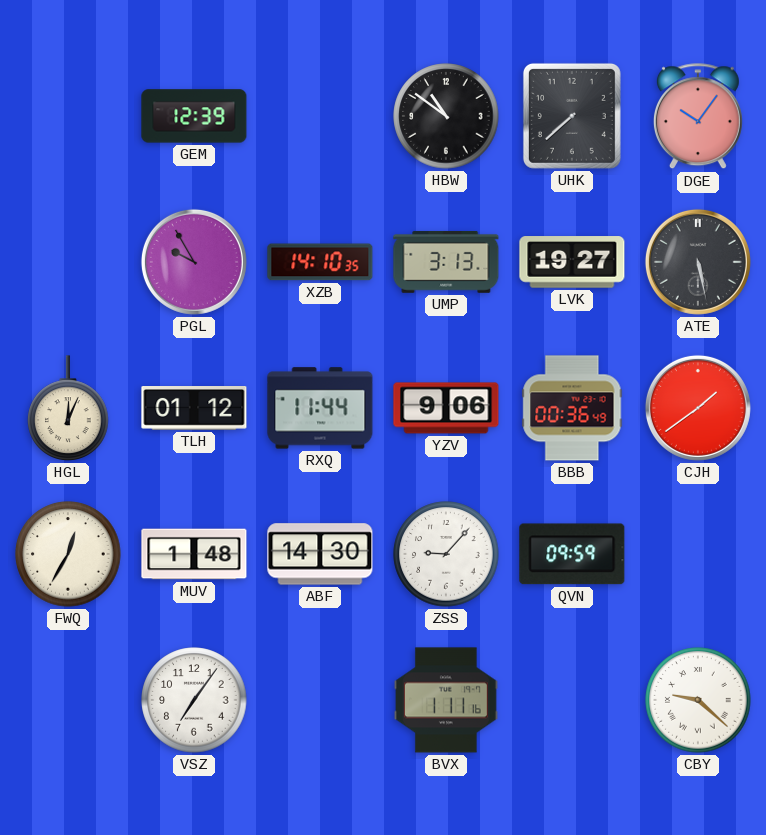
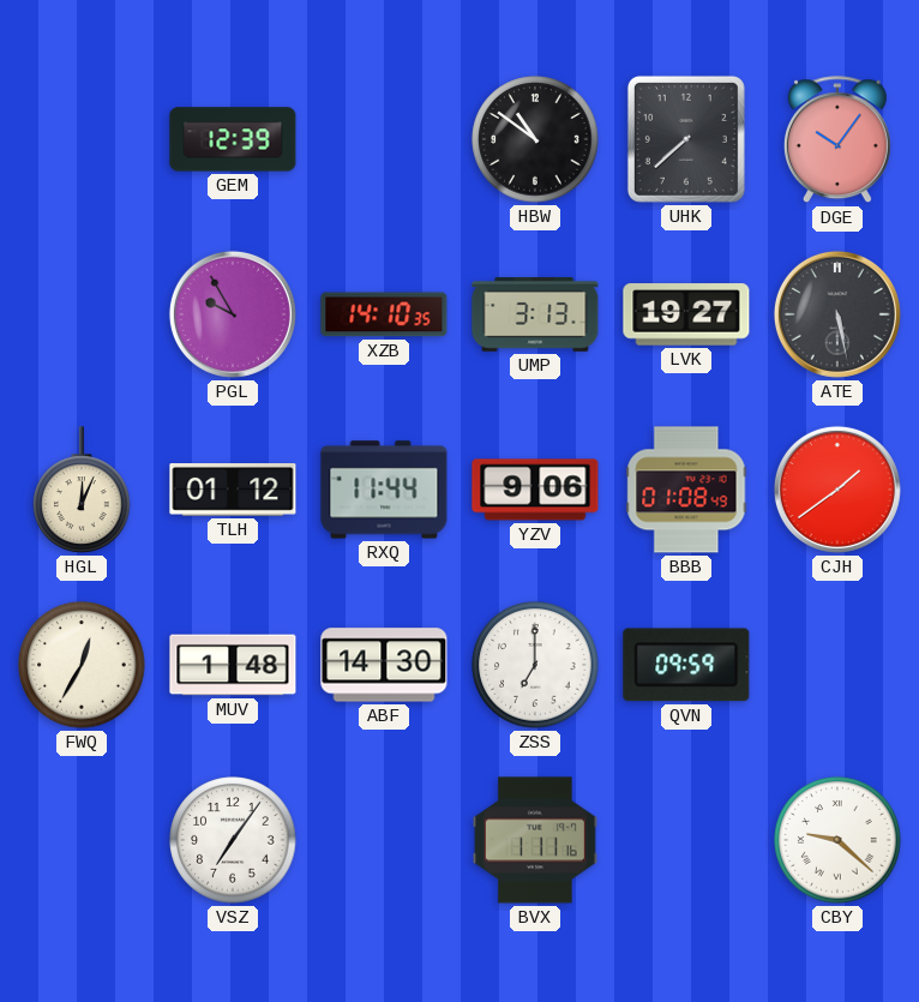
BBB: 00:36 -> 01:08
ZSS: 9:07 -> 7:00
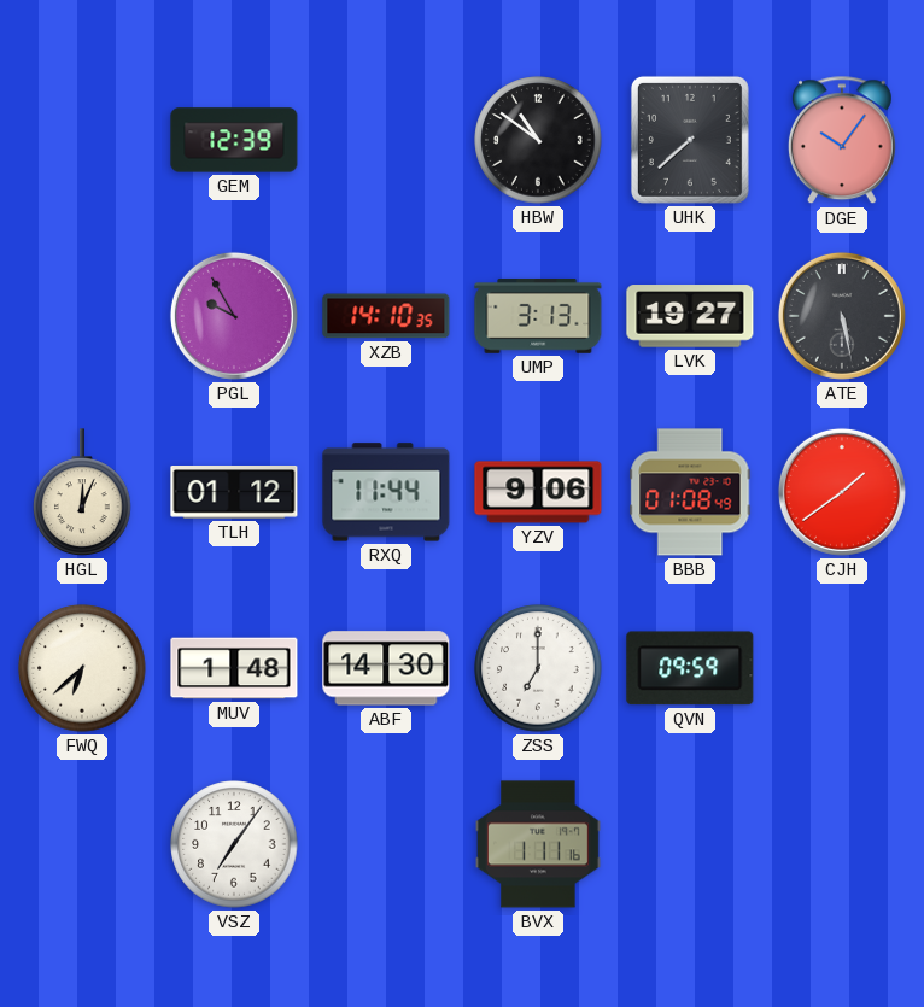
FWQ: 12:35 -> 6:38
CBY: 9:22 -> none
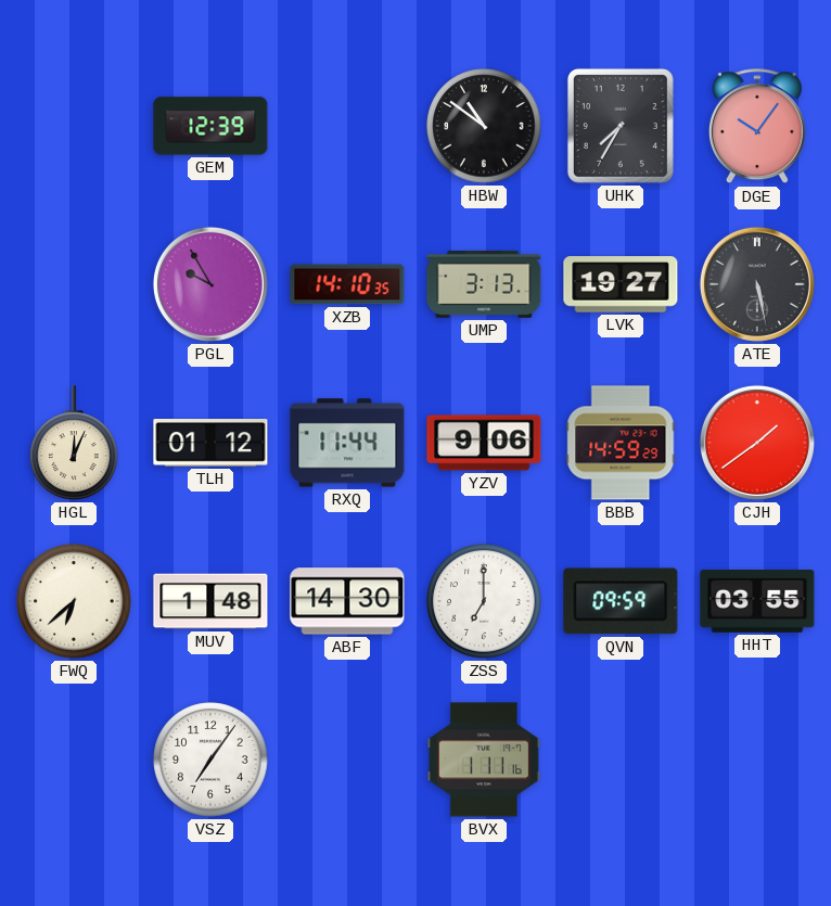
UHK: 7:38 -> 7:35
BBB: 01:08 -> 14:59
HHT: none -> 03:55
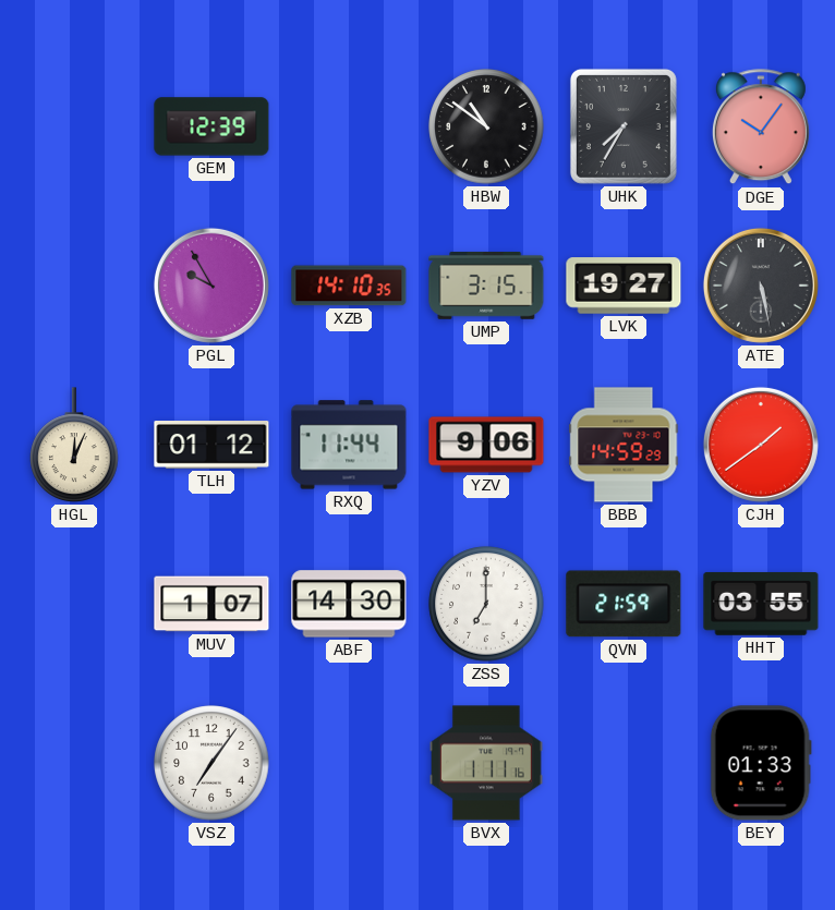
UMP: 3:13 -> 3:15
FWQ: 6:38 -> none
MUV: 1:48 -> 1:07
QVN: 09:59 -> 21:59
BEY: none -> 01:33
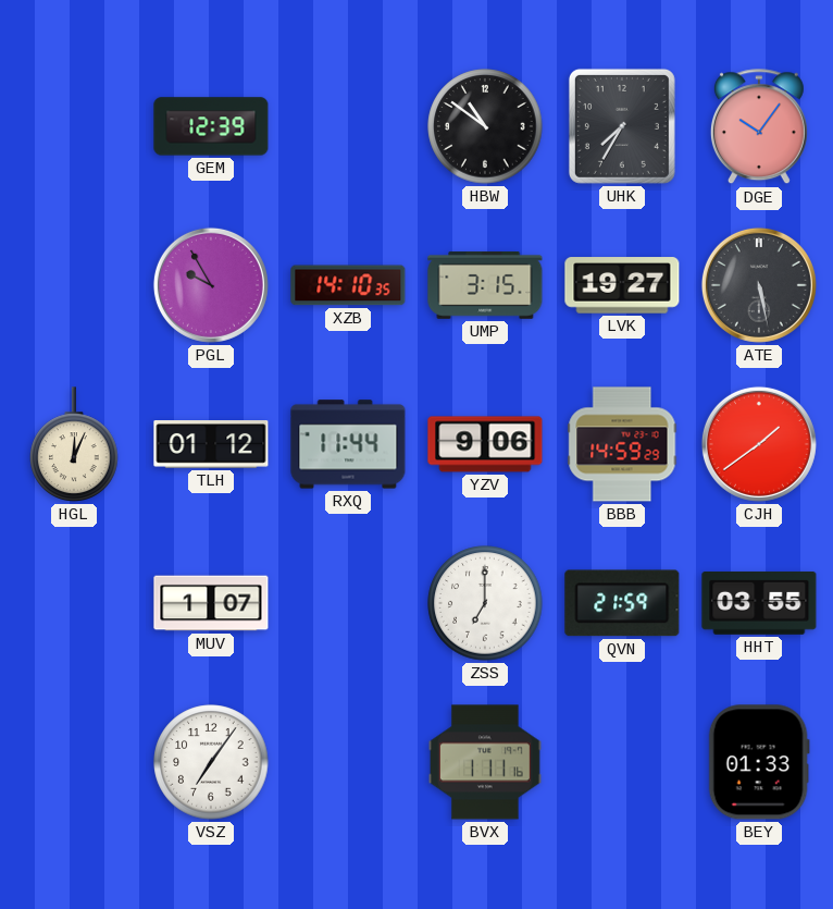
ABF: 14:30 -> none
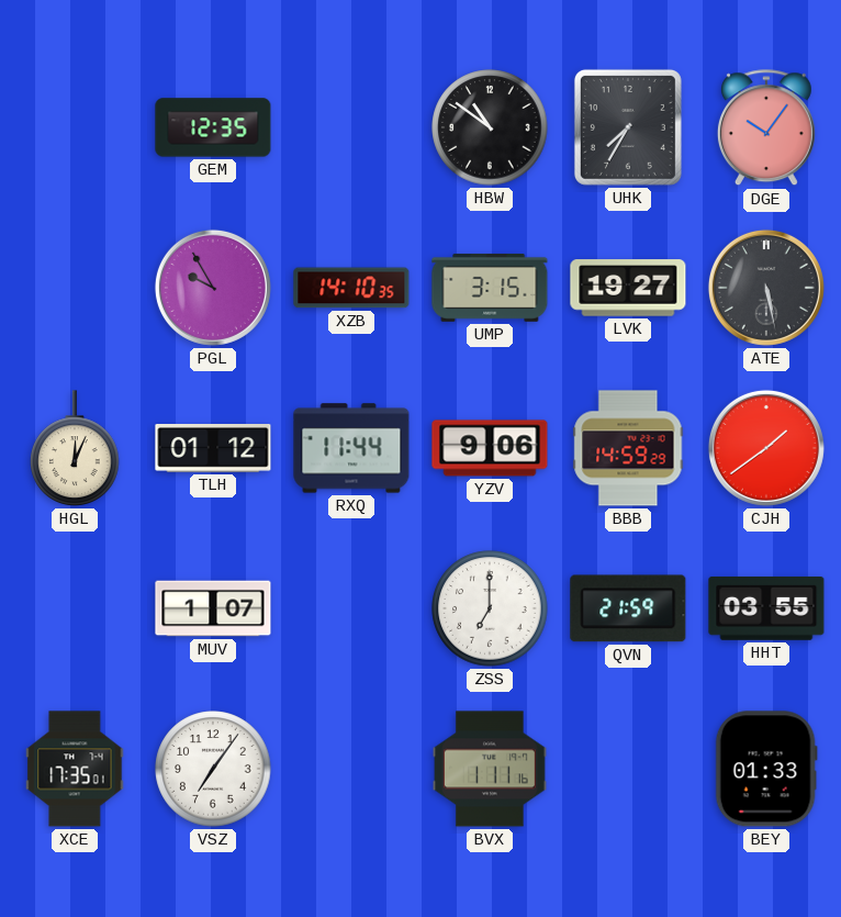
GEM: 12:39 -> 12:35
XCE: none -> 17:35
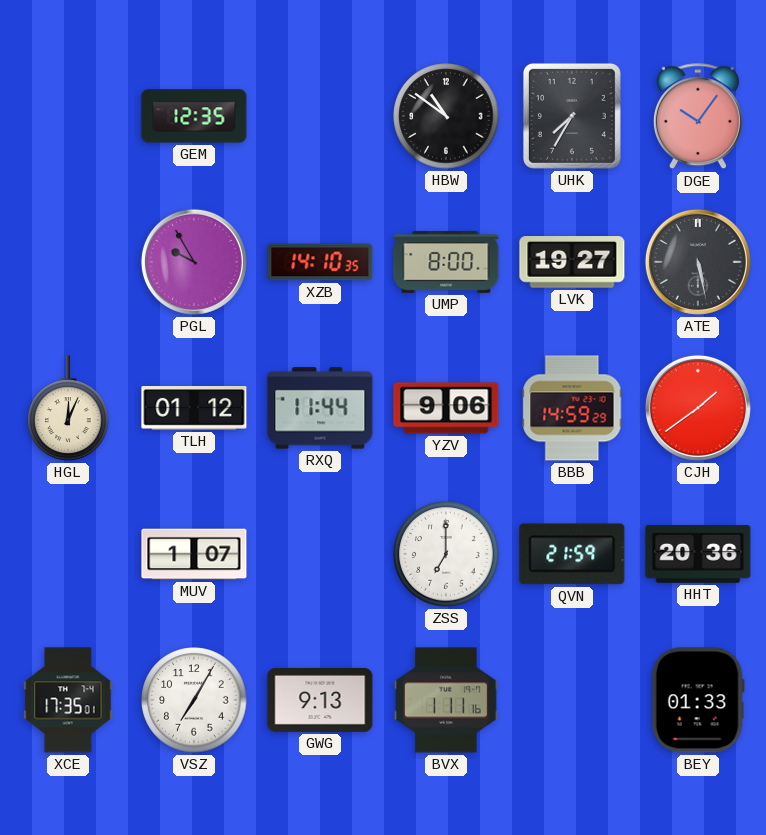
UMP: 3:15 -> 8:00
HHT: 03:55 -> 20:36
VSZ: 7:06 -> 7:05
GWG: none -> 9:13
